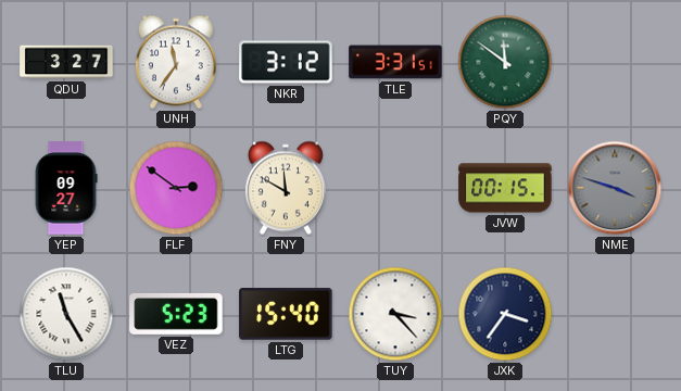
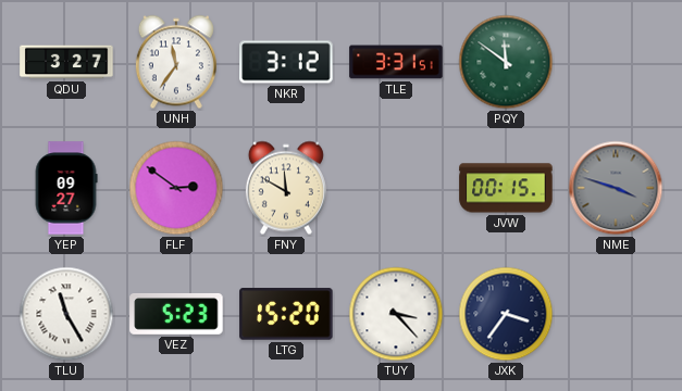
LTG: 15:40 -> 15:20
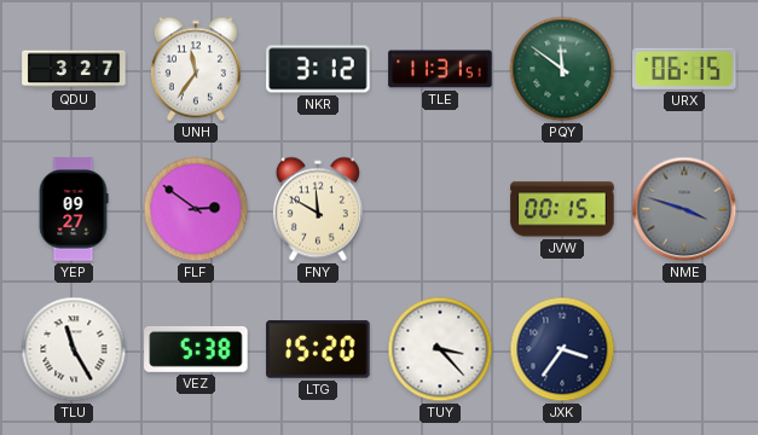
TLE: 3:31 -> 11:31
URX: none -> 06:15
VEZ: 5:23 -> 5:38
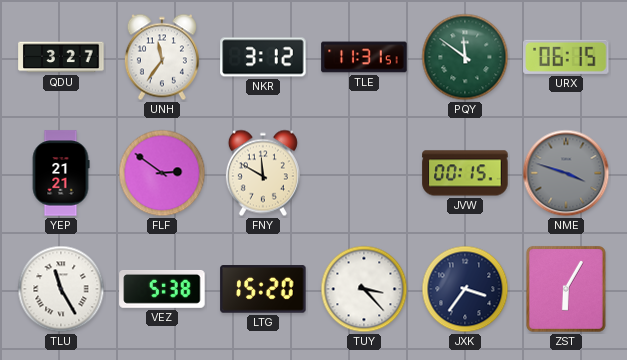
YEP: 09:27 -> 21:21
ZST: none -> 6:05
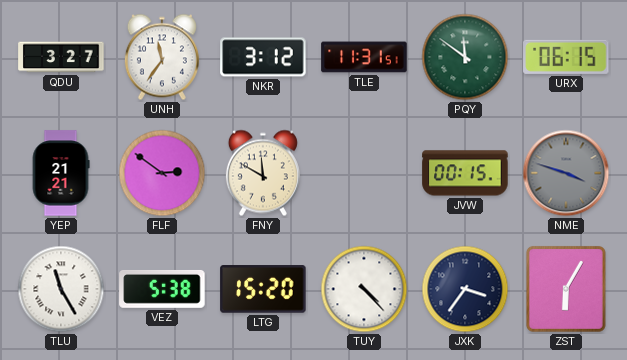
TUY: 3:23 -> 4:23
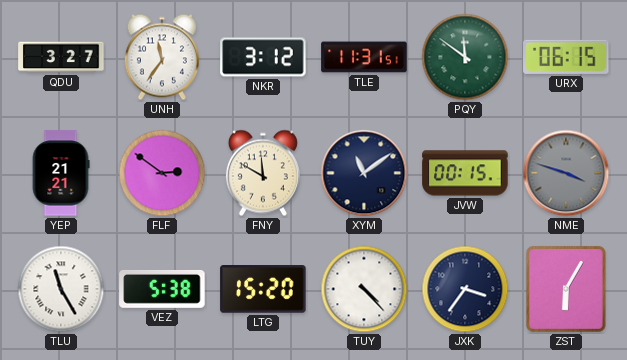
XYM: none -> 11:09
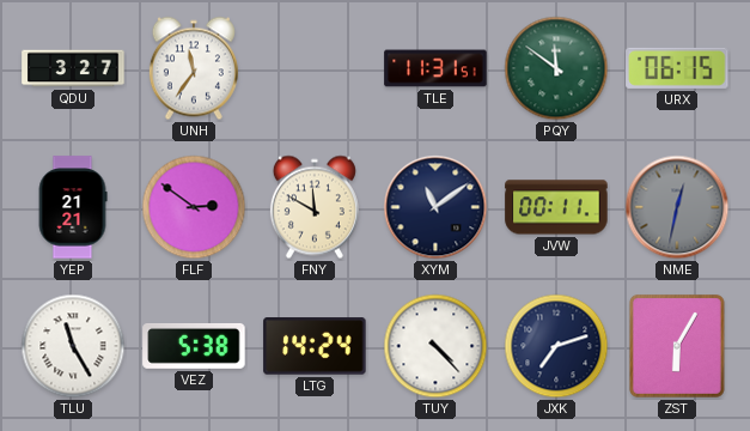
NKR: 3:12 -> none
JVW: 00:15 -> 00:11
NME: 3:48 -> 12:32
LTG: 15:20 -> 14:24
JXK: 3:36 -> 7:12
